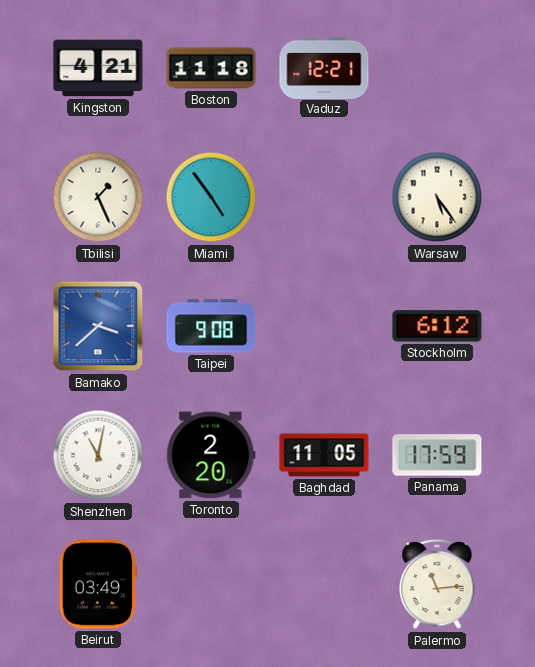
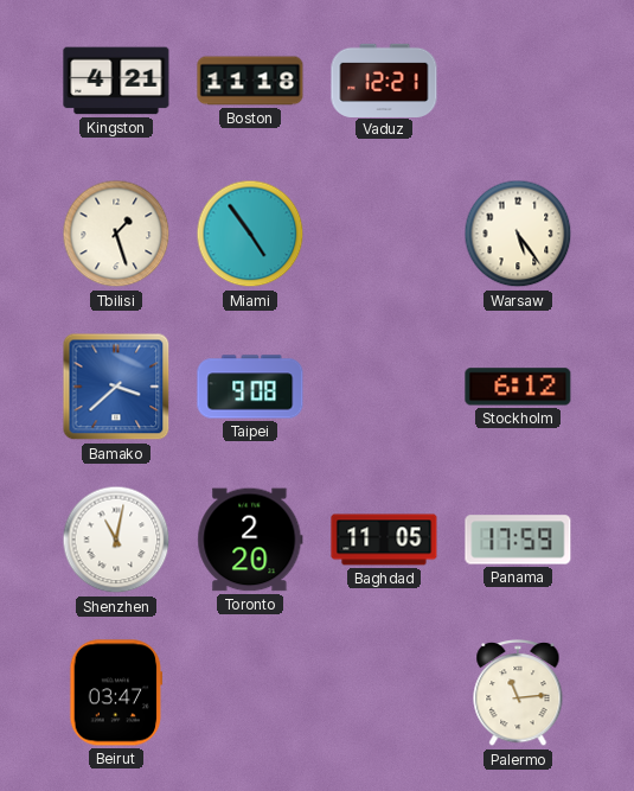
Tbilisi: 1:26 -> 1:27
Beirut: 03:49 -> 03:47
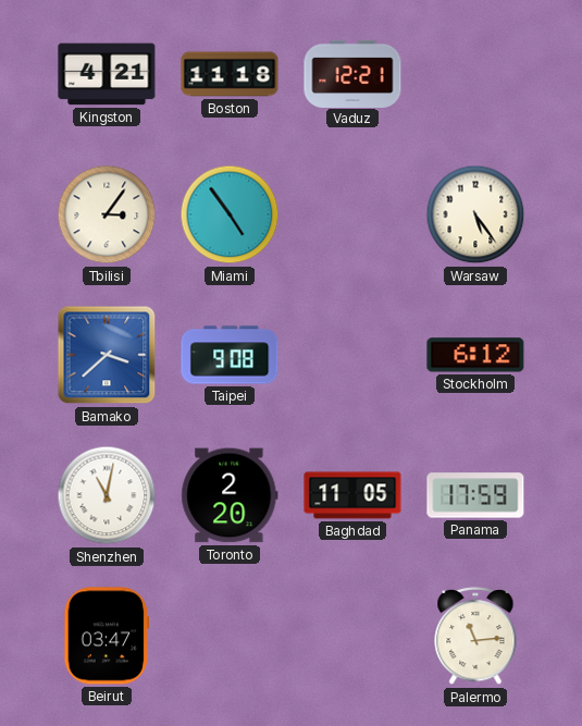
Tbilisi: 1:27 -> 3:06
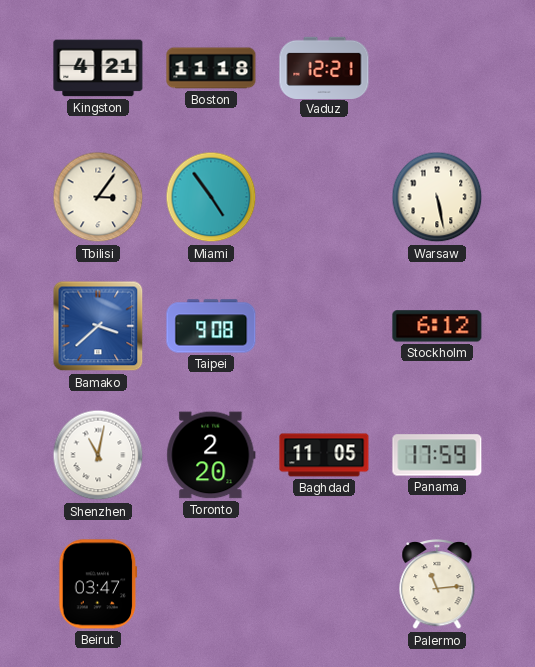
Warsaw: 5:24 -> 5:28
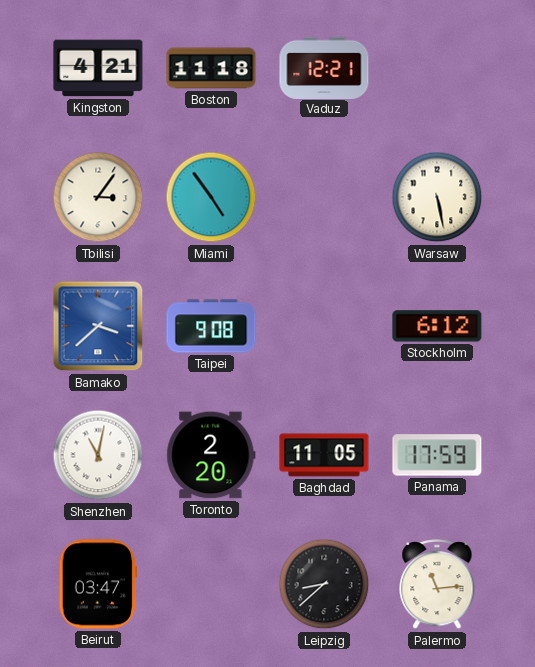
Leipzig: none -> 8:38
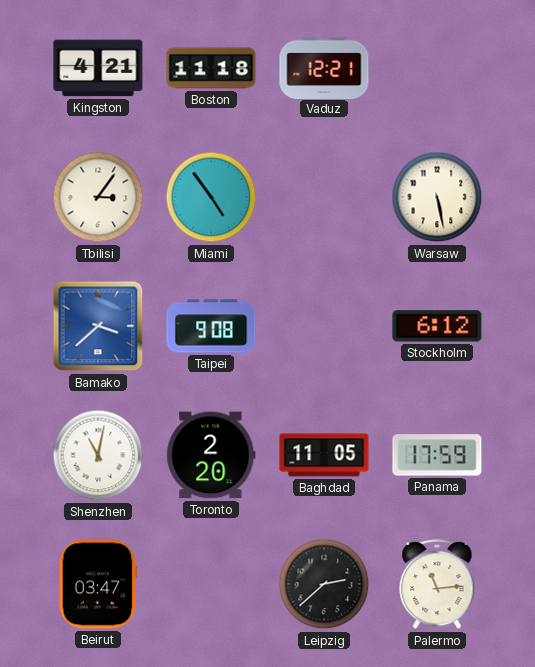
Leipzig: 8:38 -> 2:38
